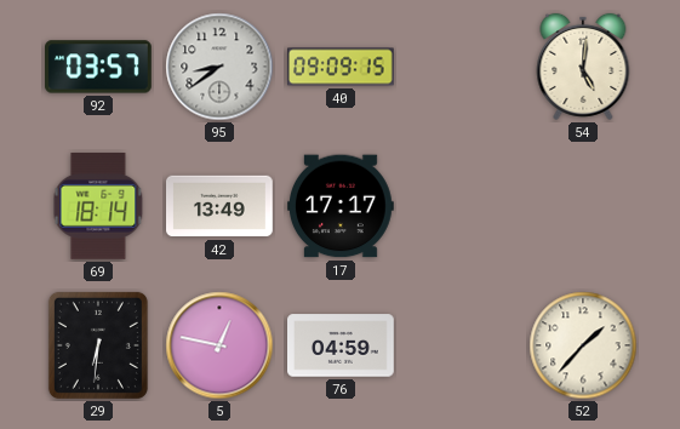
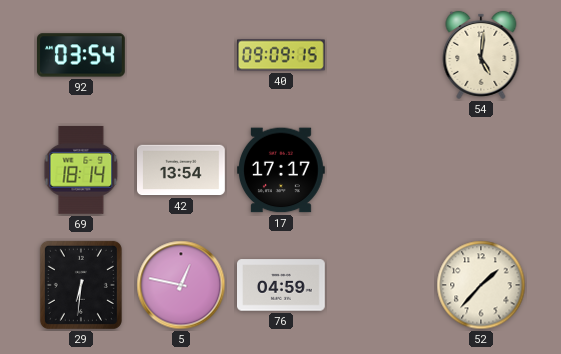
92: 03:57 -> 03:54
95: 8:39 -> none
42: 13:49 -> 13:54
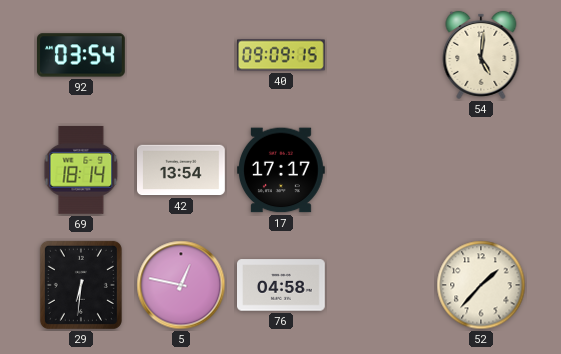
76: 04:59 -> 04:58
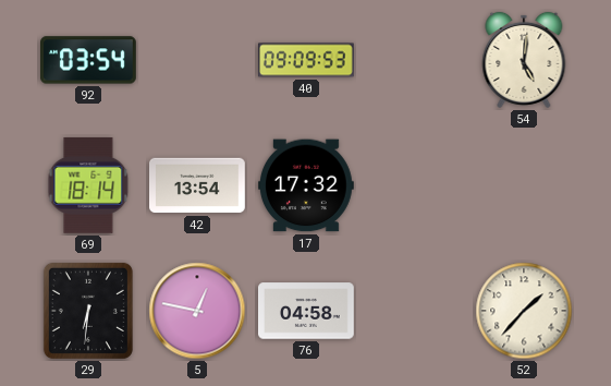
40: 09:09:15 -> 09:09:53
17: 17:17 -> 17:32
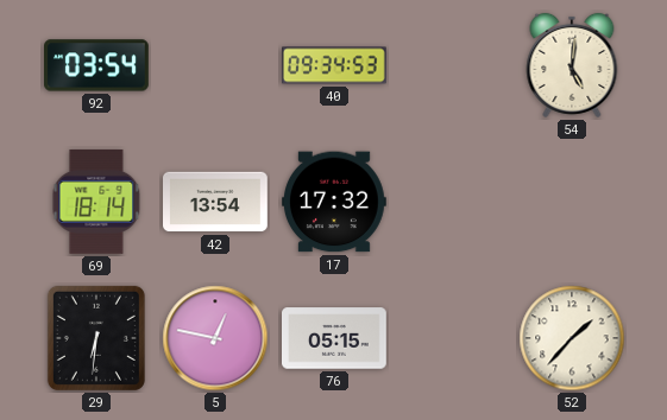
40: 09:09 -> 09:34
76: 04:58 -> 05:15
